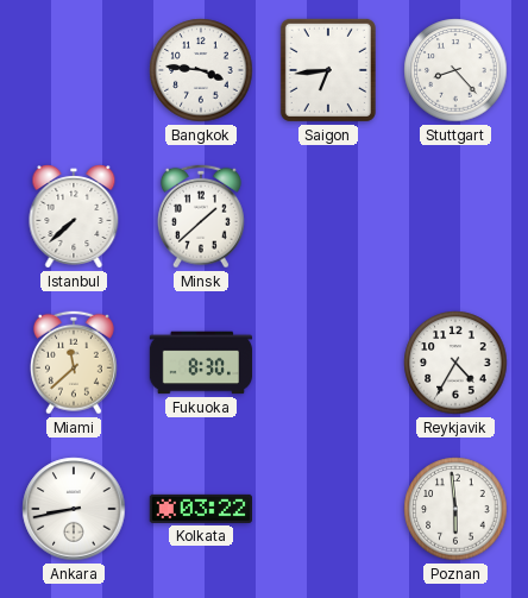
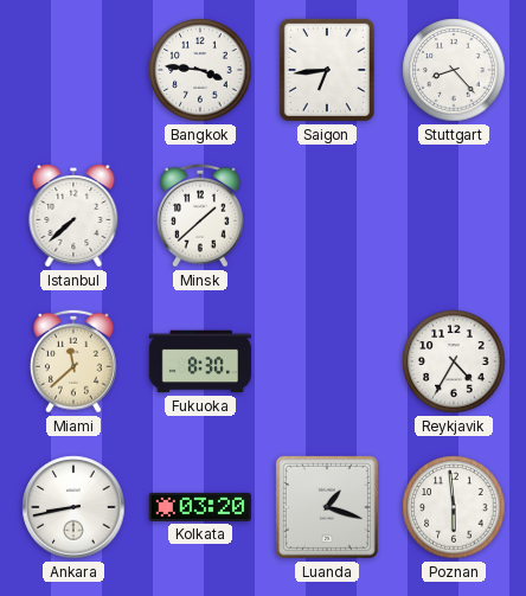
Kolkata: 03:22 -> 03:20
Luanda: none -> 1:18
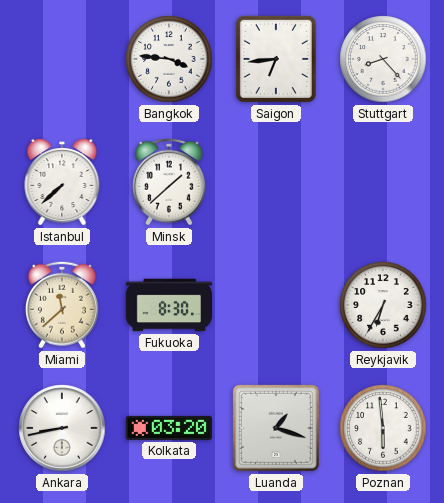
Reykjavik: 4:35 -> 6:35
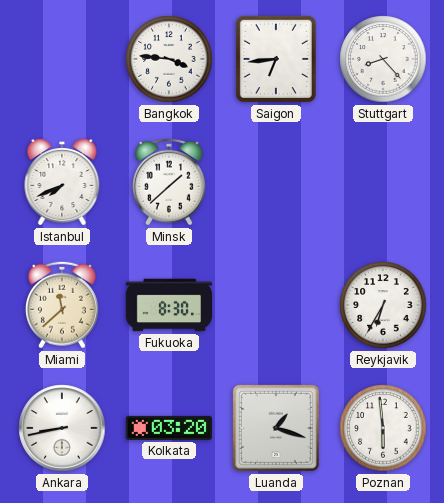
Istanbul: 7:38 -> 7:41
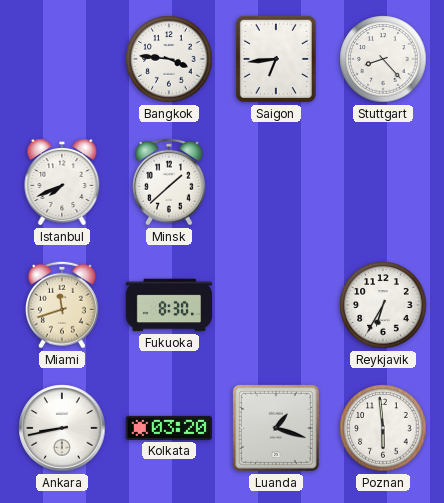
Miami: 11:38 -> 11:42
